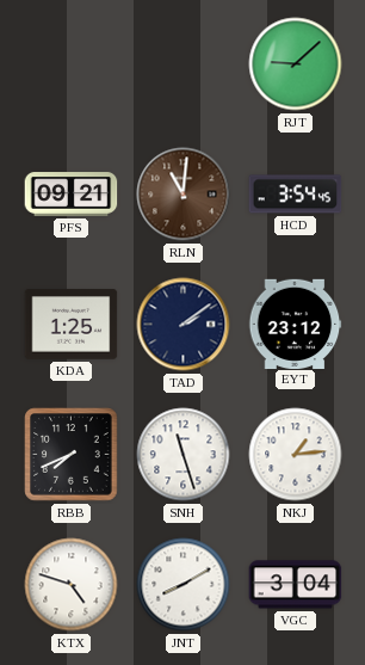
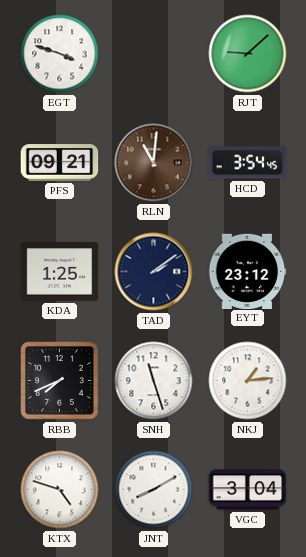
EGT: none -> 3:48
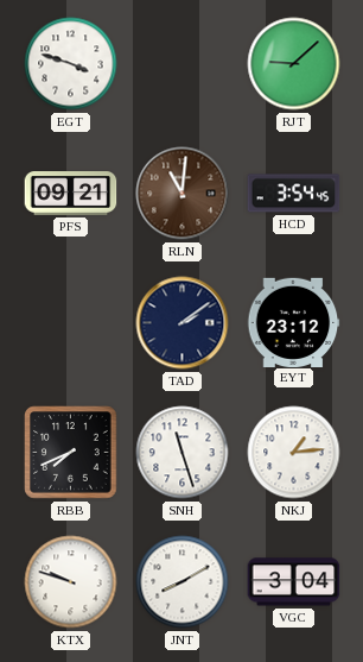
KDA: 1:25 -> none
KTX: 4:48 -> 9:48
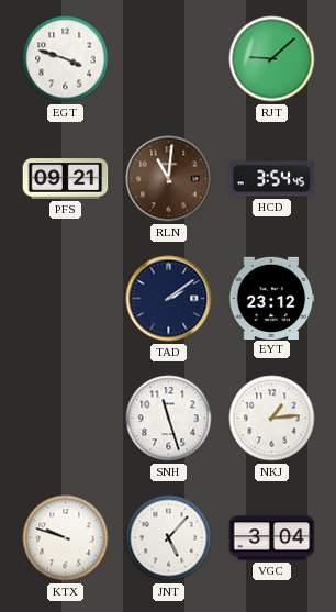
RBB: 7:41 -> none
JNT: 8:10 -> 5:07
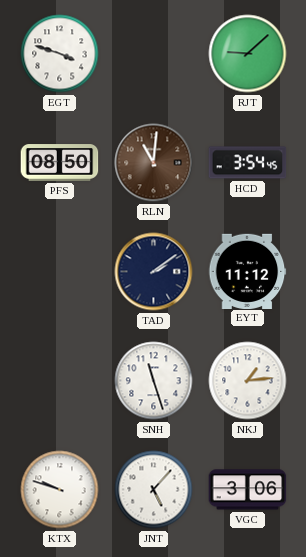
PFS: 09:21 -> 08:50
EYT: 23:12 -> 11:12
VGC: 3:04 -> 3:06
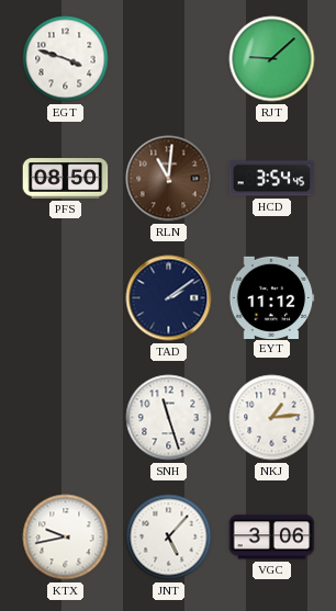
KTX: 9:48 -> 9:43
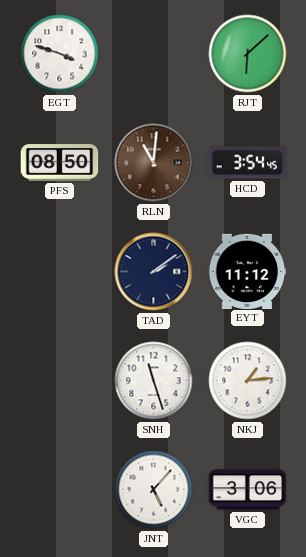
RJT: 9:08 -> 6:08
KTX: 9:43 -> none
